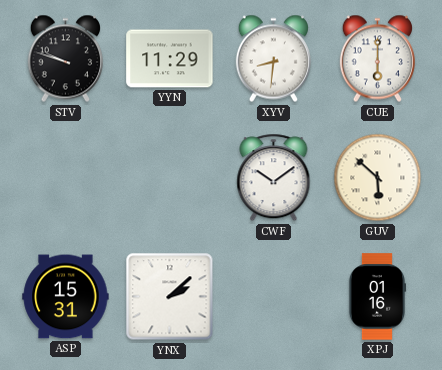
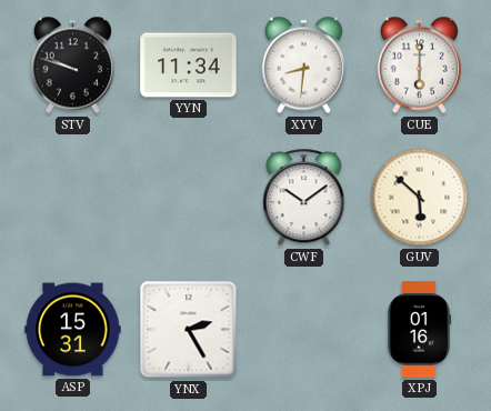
YYN: 11:29 -> 11:34
YNX: 2:08 -> 2:25
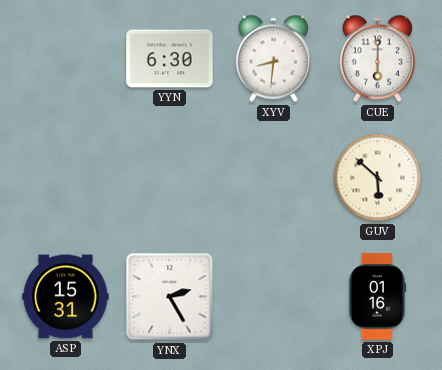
STV: 9:48 -> none
YYN: 11:34 -> 6:30
CWF: 10:09 -> none
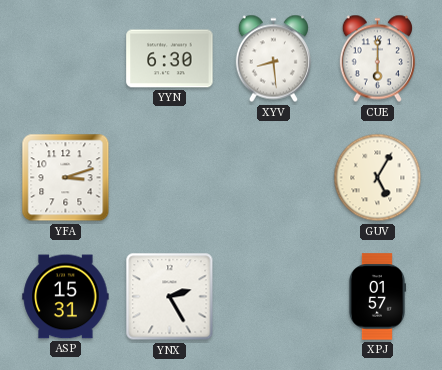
XYV: 8:31 -> 8:29
YFA: none -> 3:12
GUV: 5:52 -> 5:05
XPJ: 01:16 -> 01:57
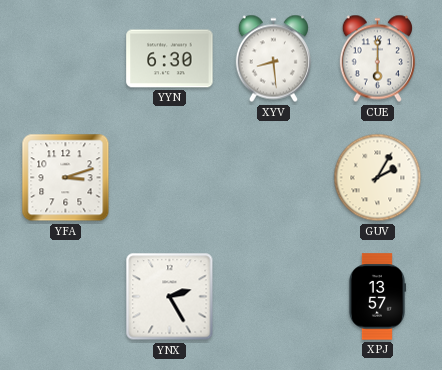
GUV: 5:05 -> 2:05
ASP: 15:31 -> none
XPJ: 01:57 -> 13:57
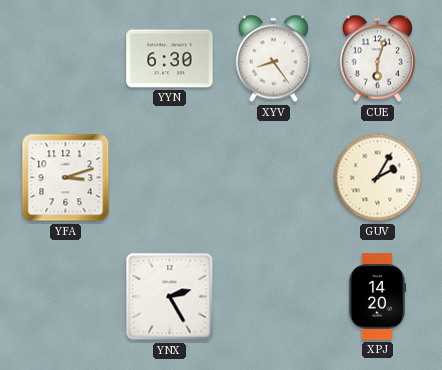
XYV: 8:29 -> 8:24
CUE: 6:00 -> 6:03
XPJ: 13:57 -> 14:20
